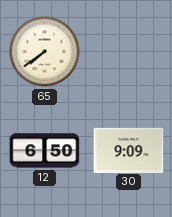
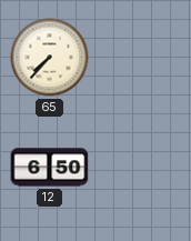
65: 7:39 -> 7:37
30: 9:09 -> none
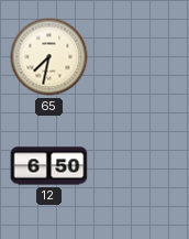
65: 7:37 -> 7:32
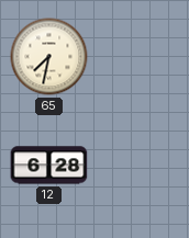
12: 6:50 -> 6:28
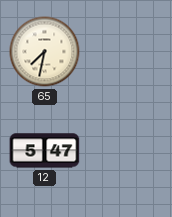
12: 6:28 -> 5:47
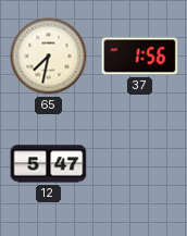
37: none -> 1:56
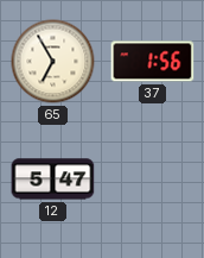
65: 7:32 -> 6:55
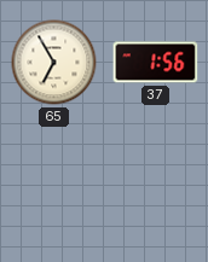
12: 5:47 -> none
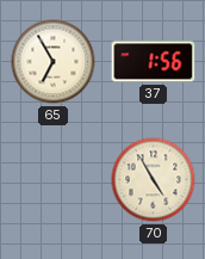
70: none -> 4:55
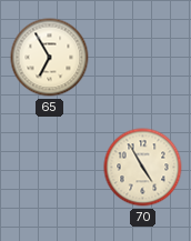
37: 1:56 -> none
